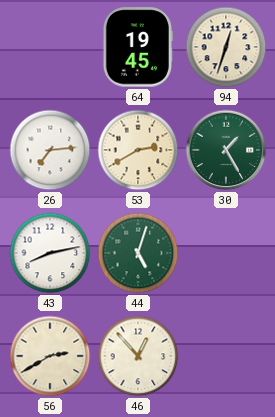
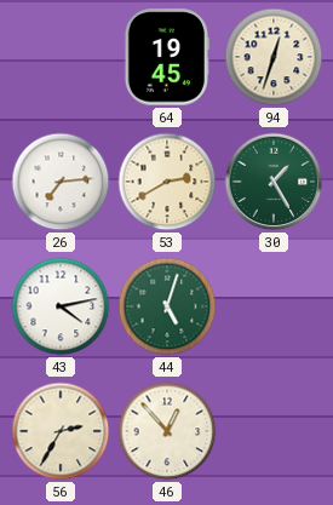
43: 8:13 -> 4:13
56: 2:40 -> 2:35
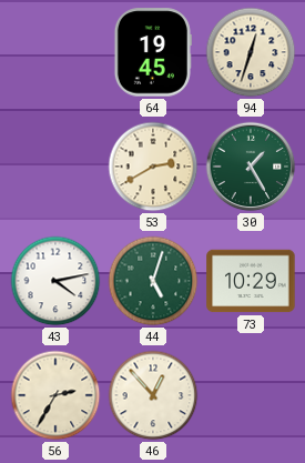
26: 7:14 -> none
73: none -> 10:29
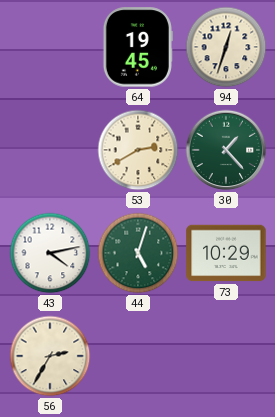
30: 1:25 -> 1:23
46: 12:53 -> none
